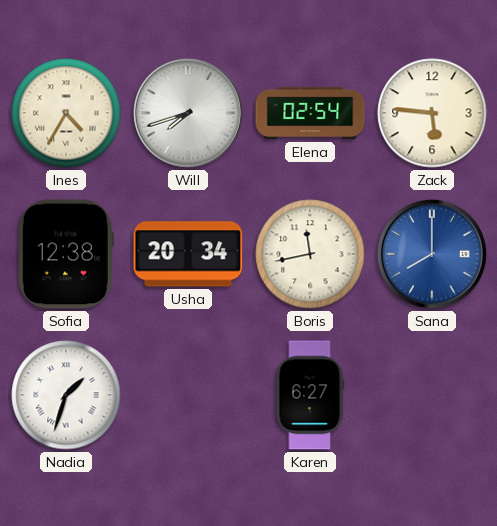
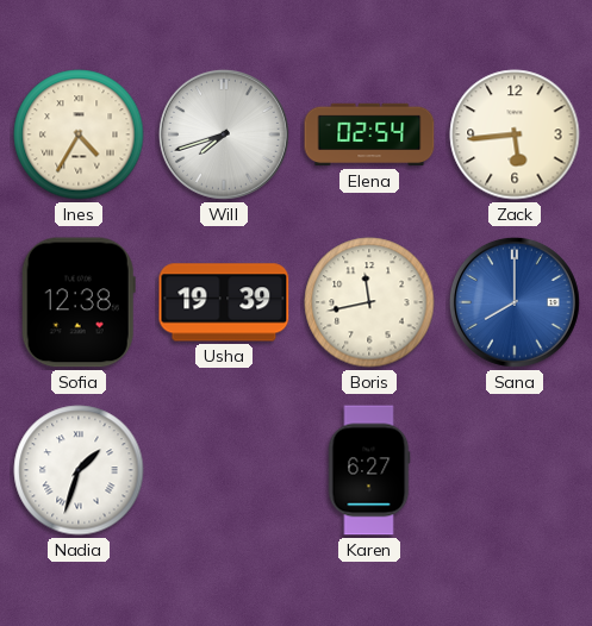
Zack: 5:46 -> 5:44
Usha: 20:34 -> 19:39
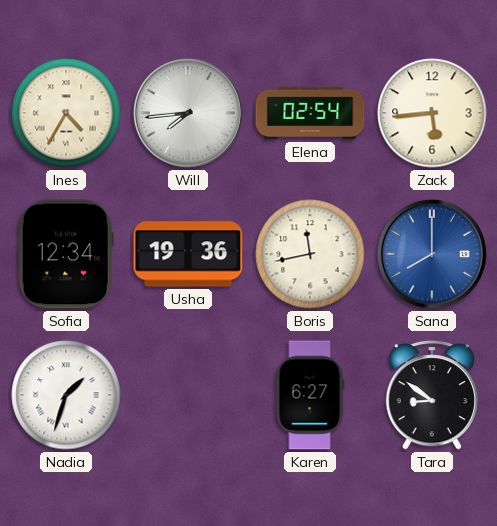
Will: 7:42 -> 7:44
Sofia: 12:38 -> 12:34
Usha: 19:39 -> 19:36
Tara: none -> 8:51
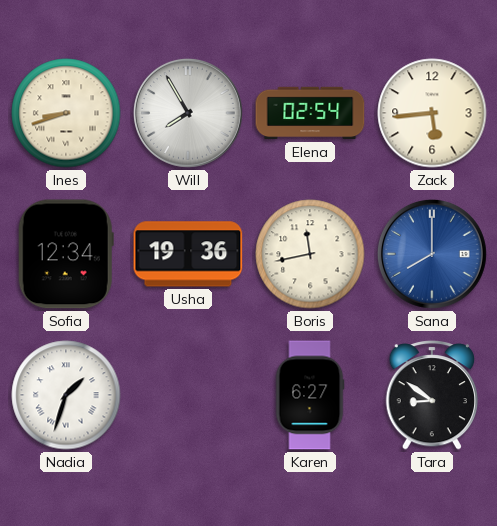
Ines: 4:35 -> 8:42
Will: 7:44 -> 7:55
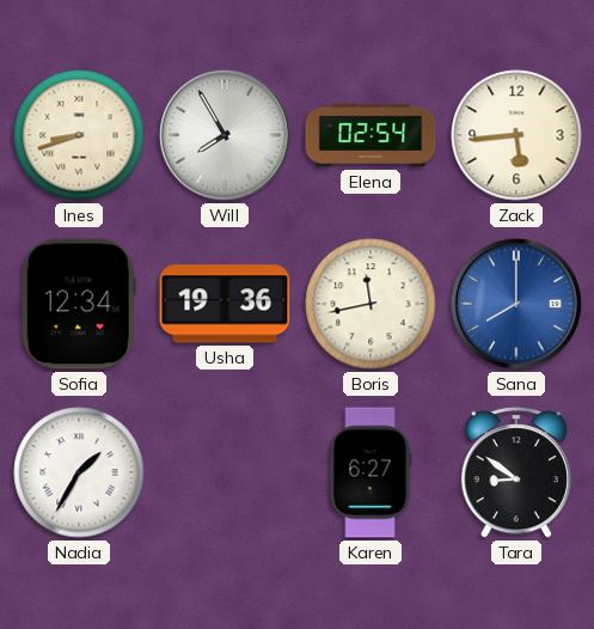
Nadia: 1:33 -> 1:35
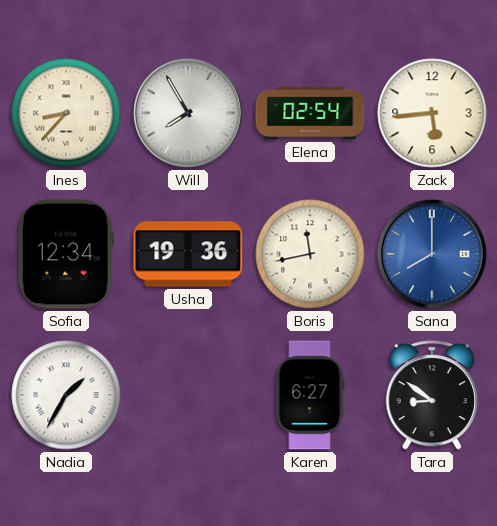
Ines: 8:42 -> 8:37
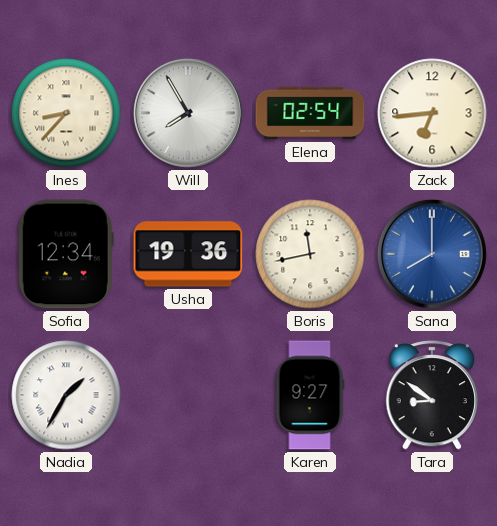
Zack: 5:44 -> 6:44
Karen: 6:27 -> 9:27
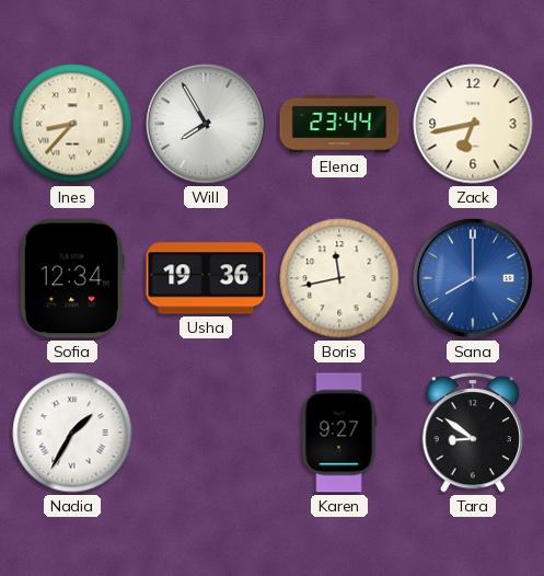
Elena: 02:54 -> 23:44
Zack: 6:44 -> 6:43
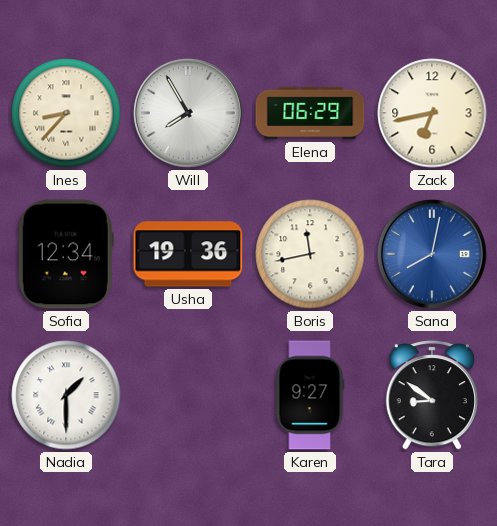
Elena: 23:44 -> 06:29
Sana: 8:00 -> 8:02
Nadia: 1:35 -> 1:30
